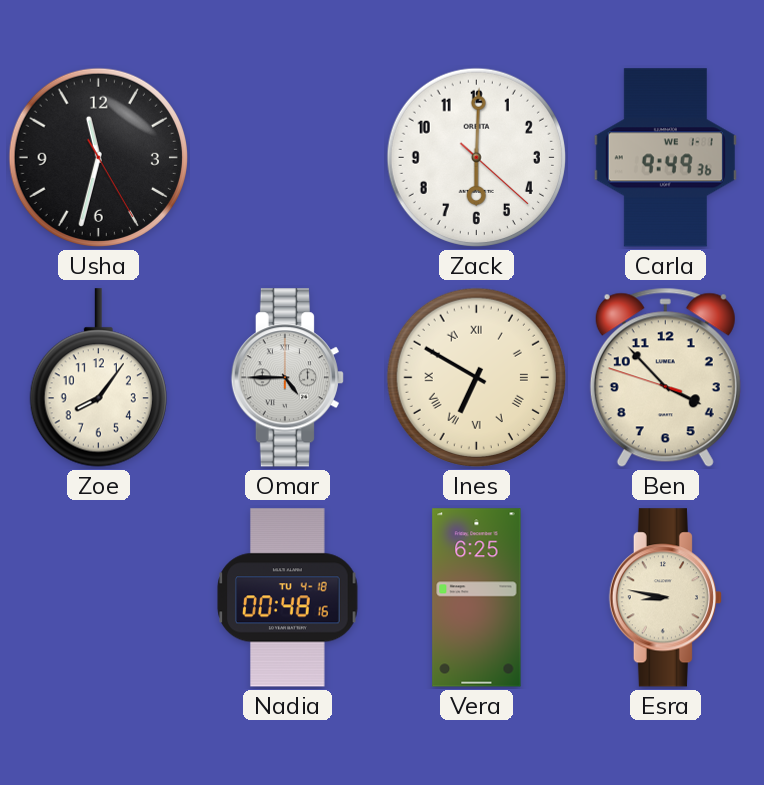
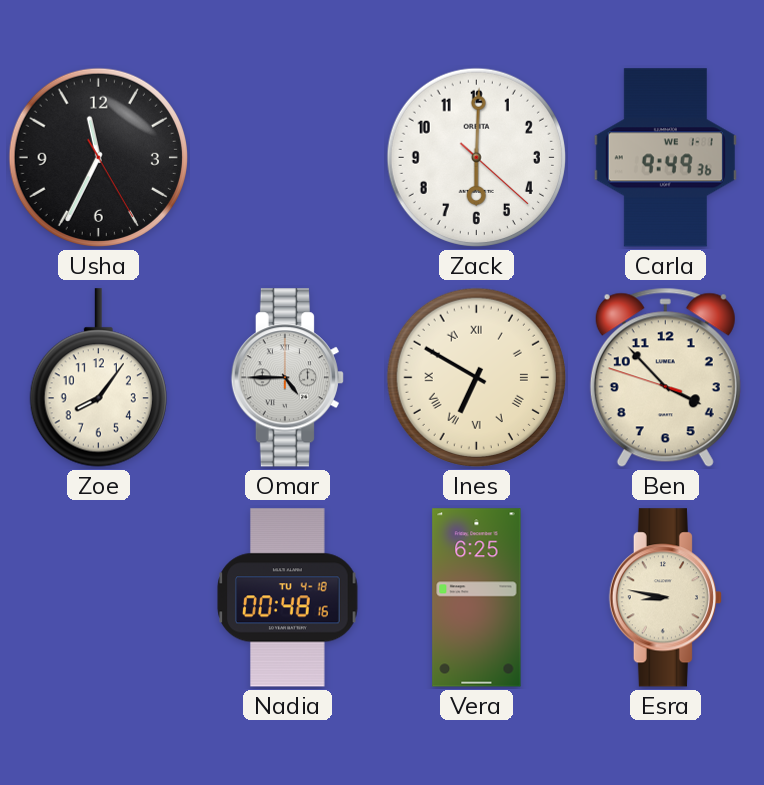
Usha: 11:32 -> 11:34
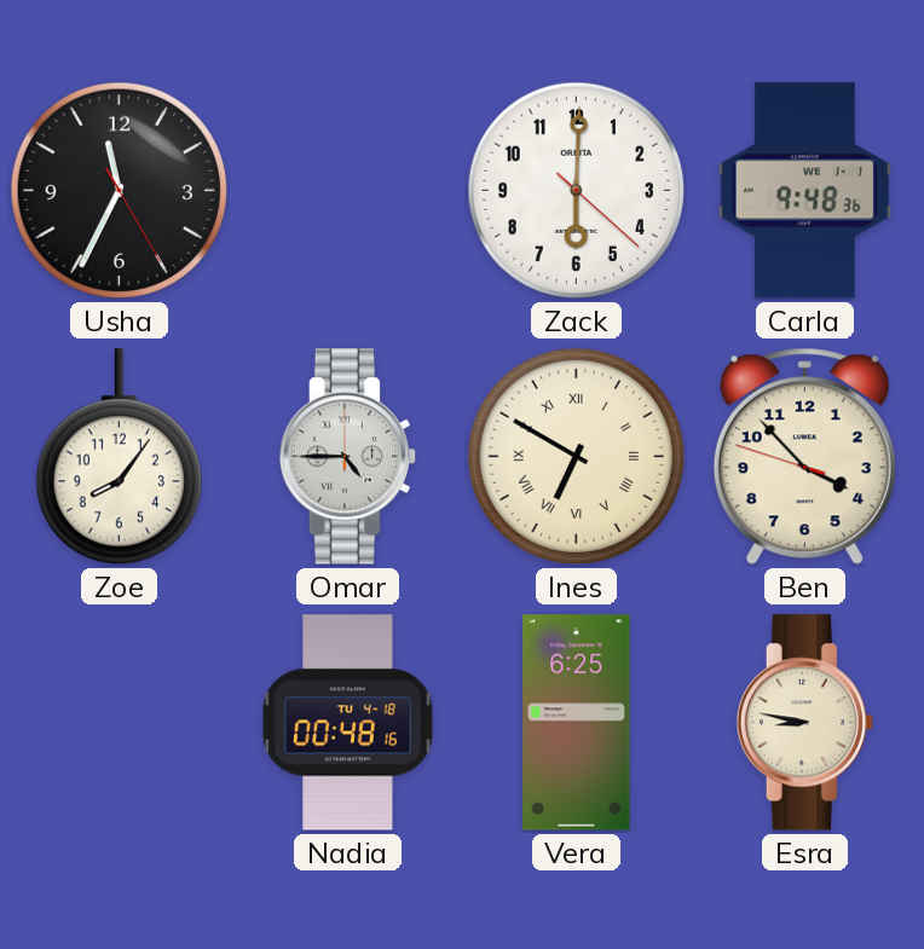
Carla: 9:49 -> 9:48
